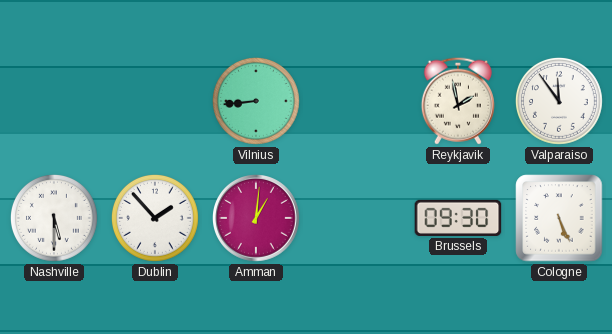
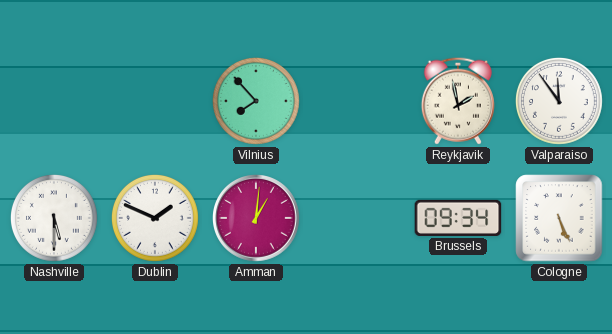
Vilnius: 8:44 -> 7:53
Dublin: 1:53 -> 1:49
Brussels: 09:30 -> 09:34
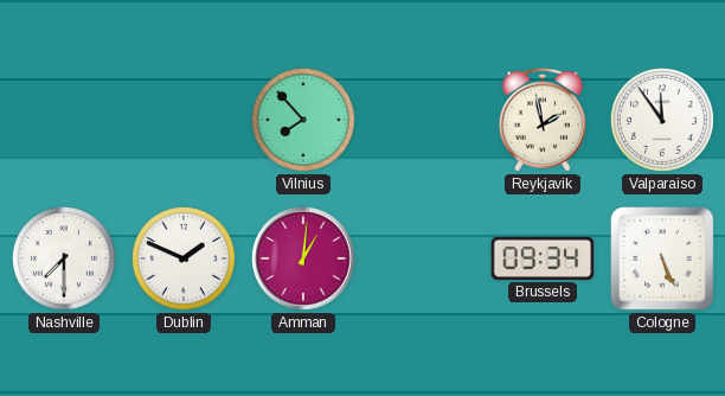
Nashville: 5:30 -> 7:30
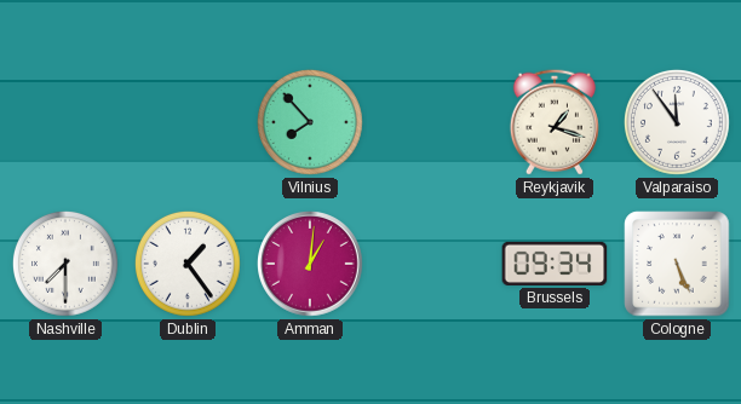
Reykjavik: 1:58 -> 1:18
Dublin: 1:49 -> 1:24
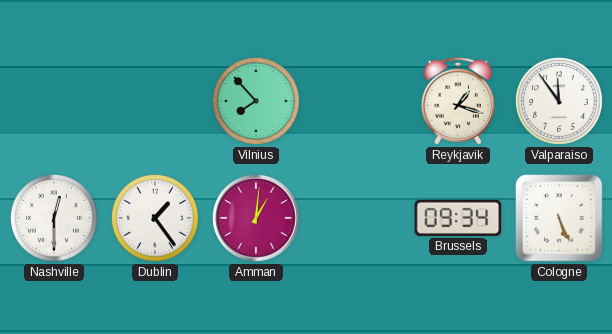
Nashville: 7:30 -> 12:30
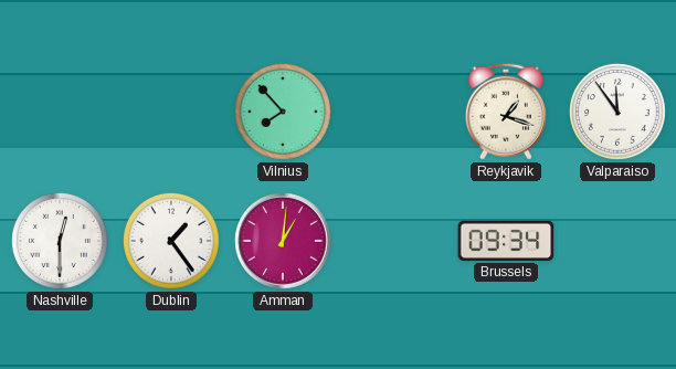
Cologne: 5:26 -> none
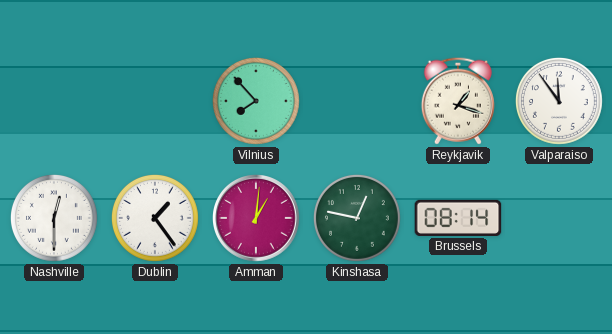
Kinshasa: none -> 12:47
Brussels: 09:34 -> 08:14
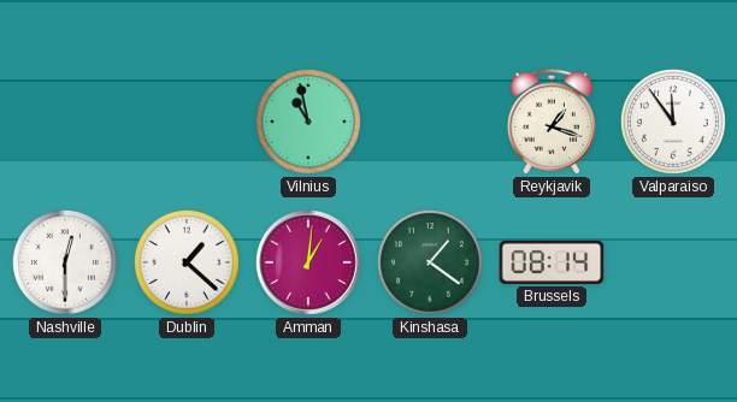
Vilnius: 7:53 -> 10:58
Dublin: 1:24 -> 1:22
Kinshasa: 12:47 -> 1:21
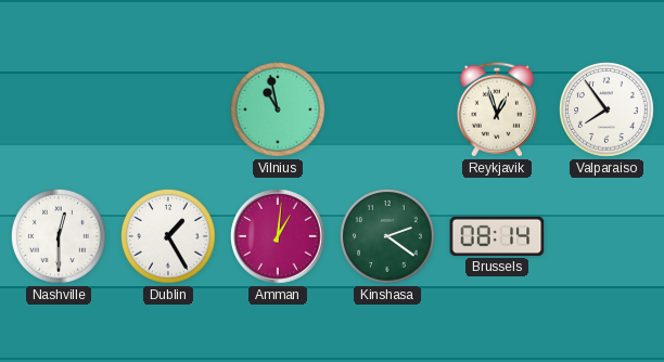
Reykjavik: 1:18 -> 12:57
Valparaiso: 11:54 -> 7:54
Dublin: 1:22 -> 1:25
Kinshasa: 1:21 -> 2:21
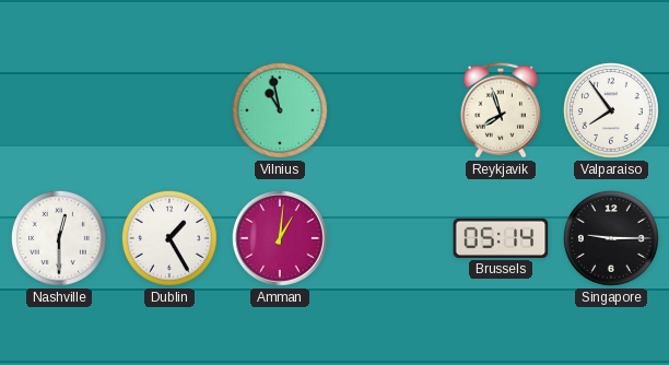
Reykjavik: 12:57 -> 7:57
Kinshasa: 2:21 -> none
Brussels: 08:14 -> 05:14
Singapore: none -> 9:15
